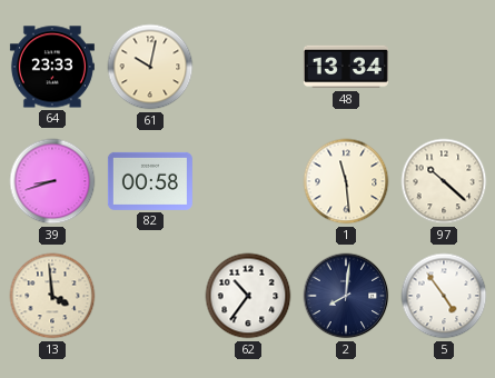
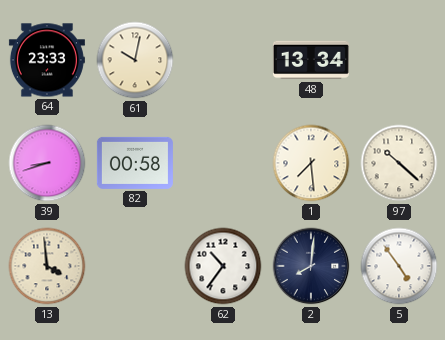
1: 11:29 -> 7:29
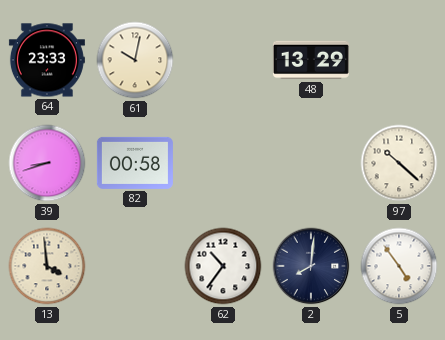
48: 13:34 -> 13:29
1: 7:29 -> none
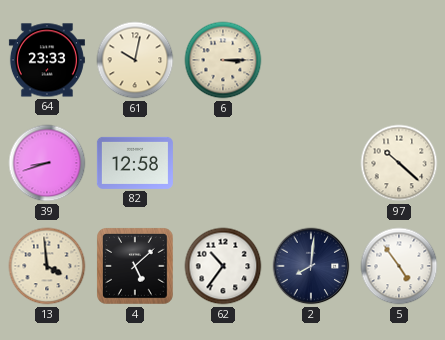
6: none -> 3:15
48: 13:29 -> none
82: 00:58 -> 12:58
4: none -> 5:08
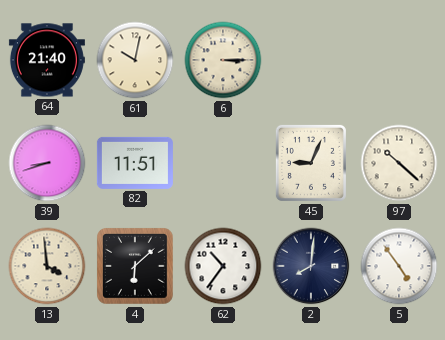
64: 23:33 -> 21:40
82: 12:58 -> 11:51
45: none -> 9:04
4: 5:08 -> 6:08
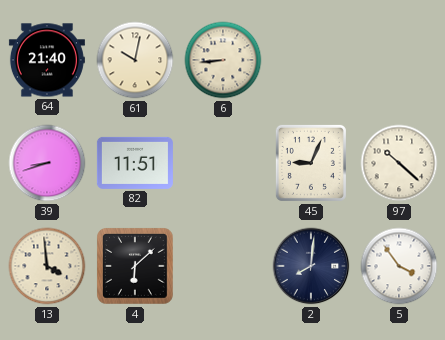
6: 3:15 -> 8:44
62: 10:36 -> none
5: 4:54 -> 3:54
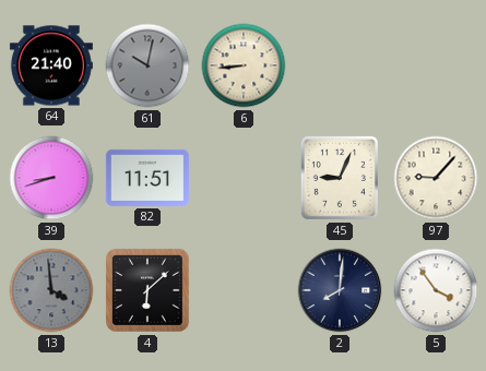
61 dial: cream -> grey
97: 10:22 -> 9:07
13 dial: cream -> grey
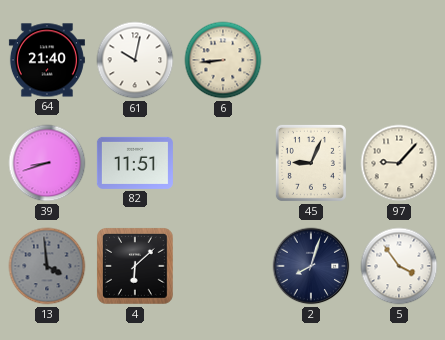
61 dial: grey -> white
2: 8:01 -> 8:03
